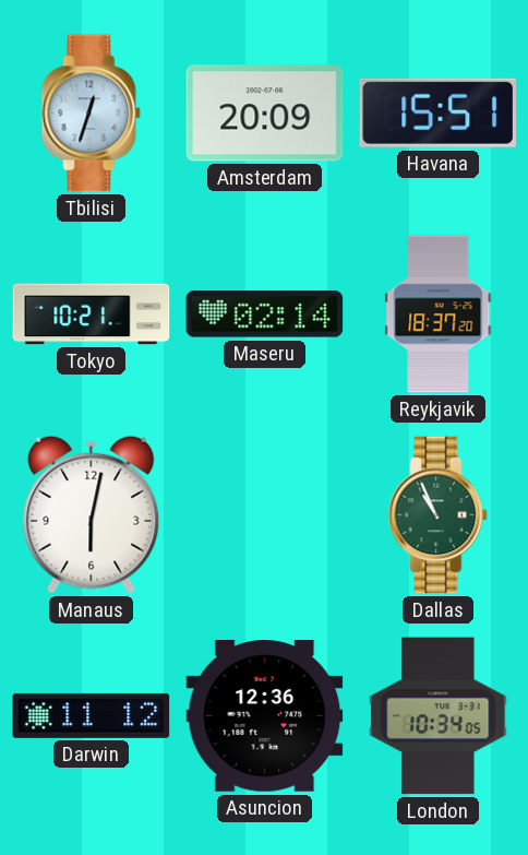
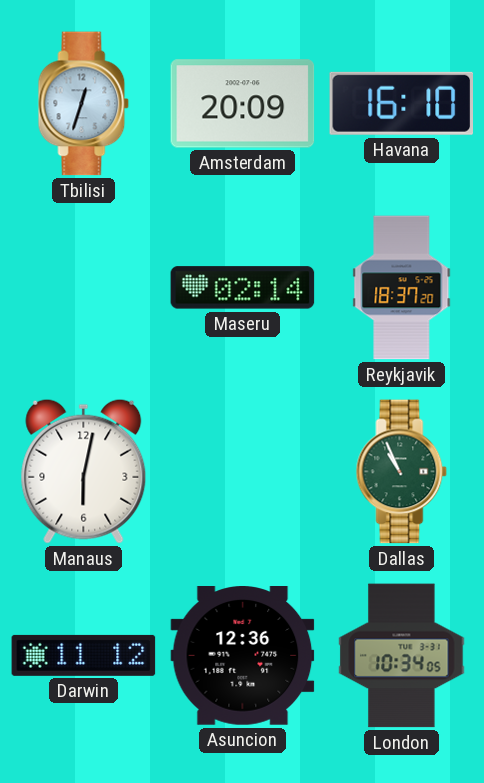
Havana: 15:51 -> 16:10
Tokyo: 10:21 -> none
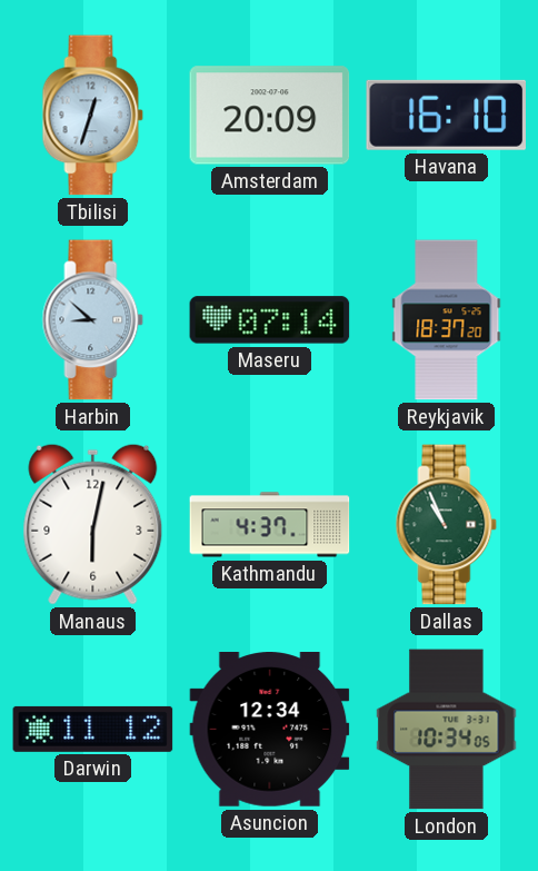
Harbin: none -> 8:52
Maseru: 02:14 -> 07:14
Kathmandu: none -> 4:37
Asuncion: 12:36 -> 12:34
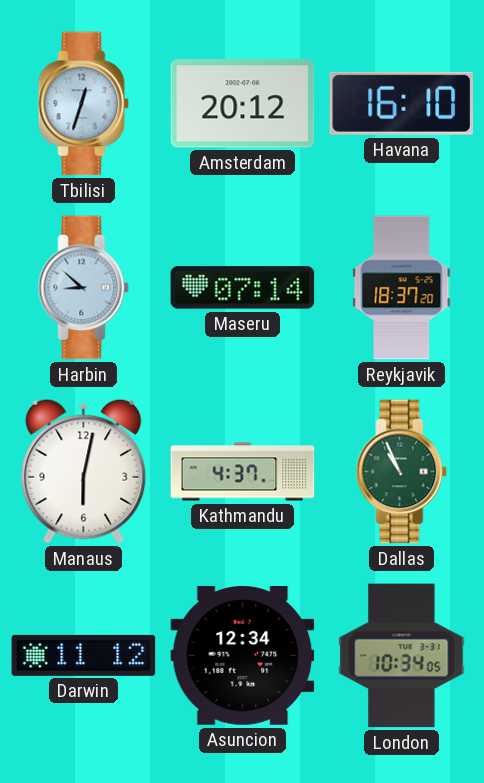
Amsterdam: 20:09 -> 20:12
